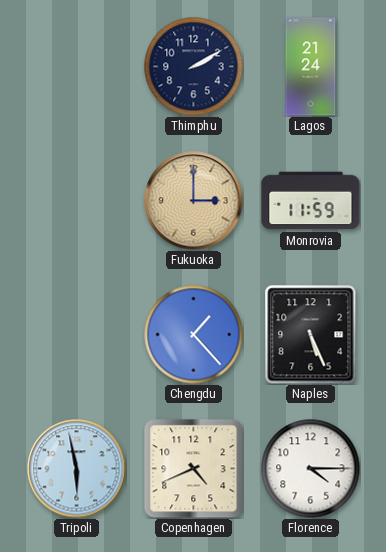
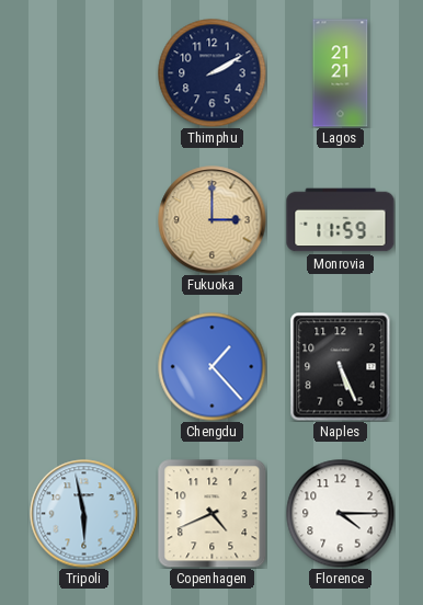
Lagos: 21:24 -> 21:21
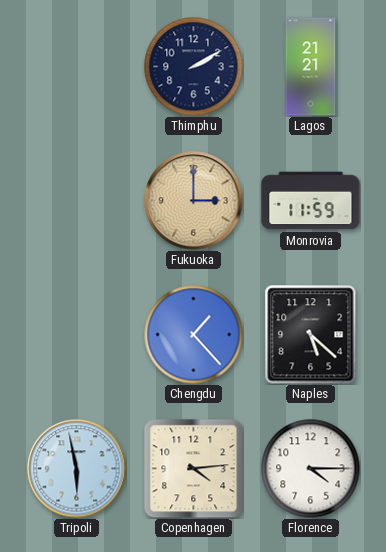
Naples: 5:26 -> 5:22
Copenhagen: 4:41 -> 4:14
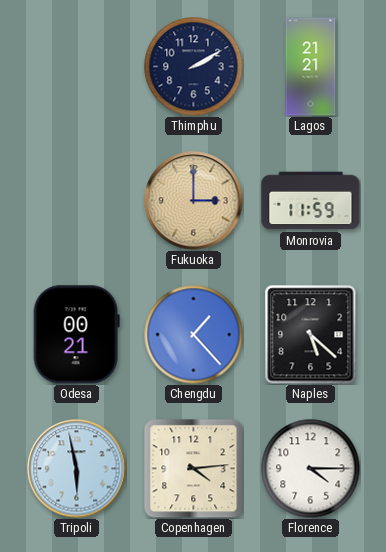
Odesa: none -> 00:21
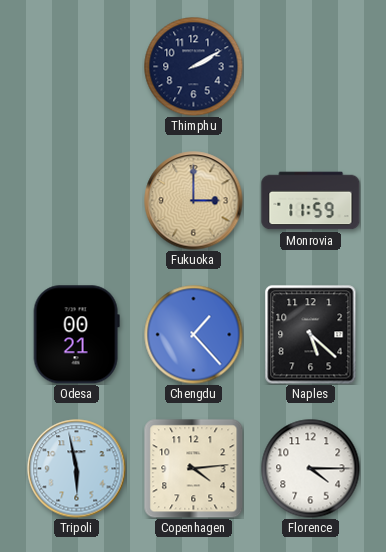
Lagos: 21:21 -> none
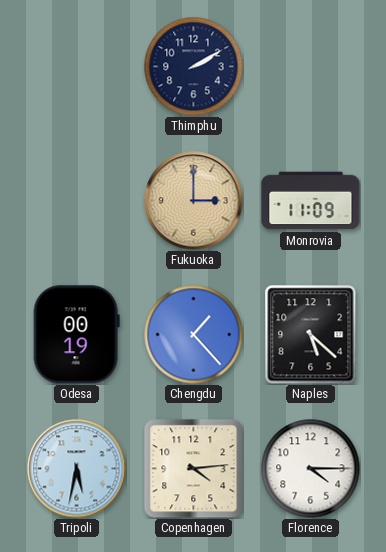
Monrovia: 11:59 -> 11:09
Odesa: 00:21 -> 00:19
Tripoli: 5:58 -> 5:32
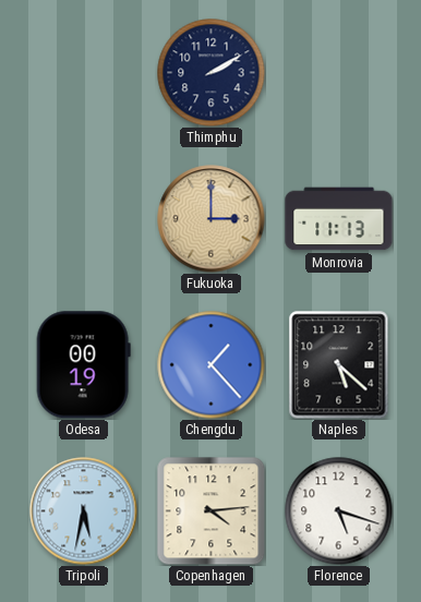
Monrovia: 11:09 -> 11:13
Florence: 4:15 -> 5:18
